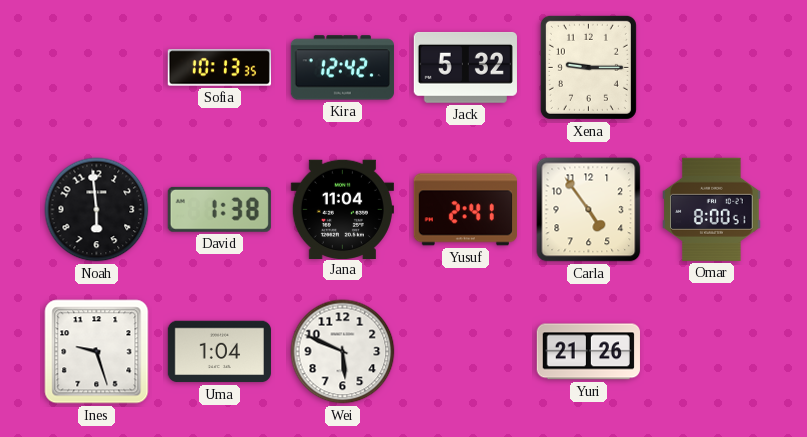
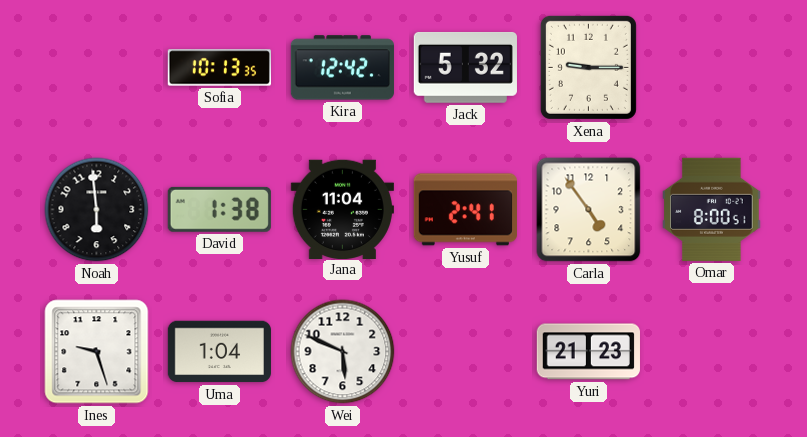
Yuri: 21:26 -> 21:23
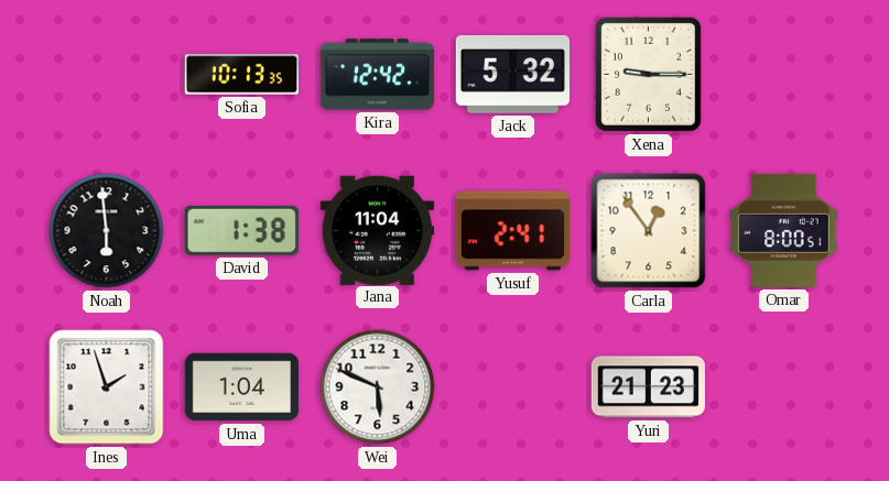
Carla: 4:54 -> 12:54
Ines: 9:27 -> 1:57
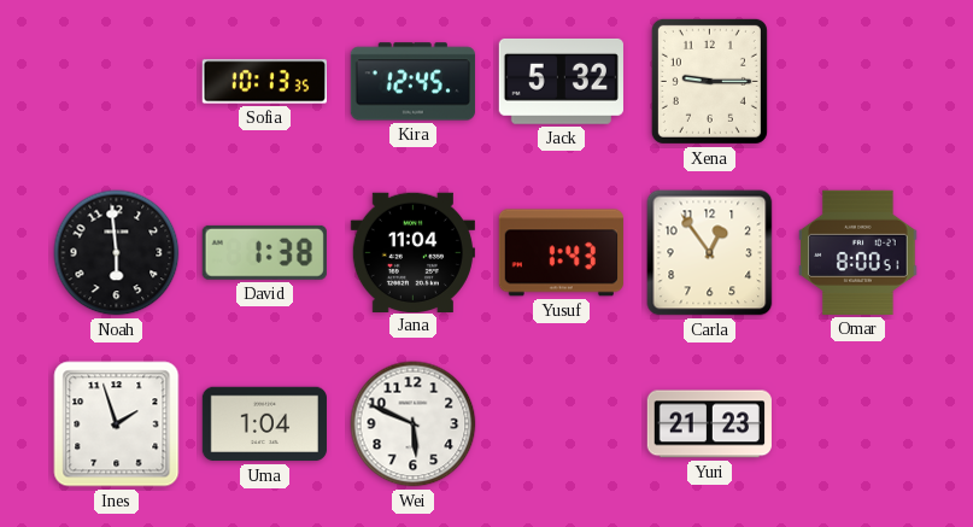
Kira: 12:42 -> 12:45
Yusuf: 2:41 -> 1:43
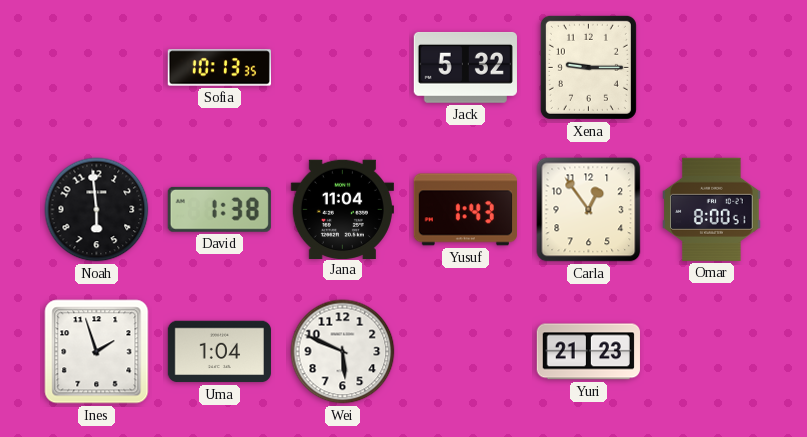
Kira: 12:45 -> none
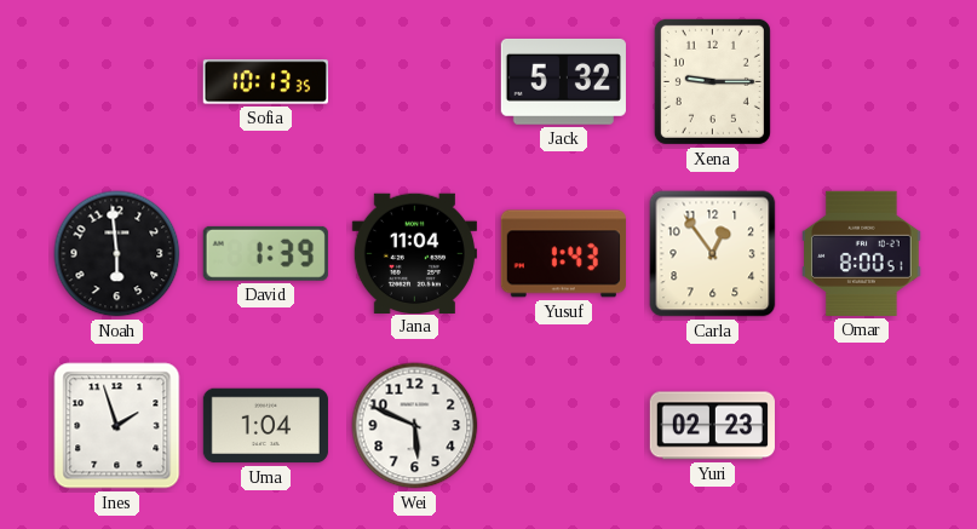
David: 1:38 -> 1:39
Yuri: 21:23 -> 02:23
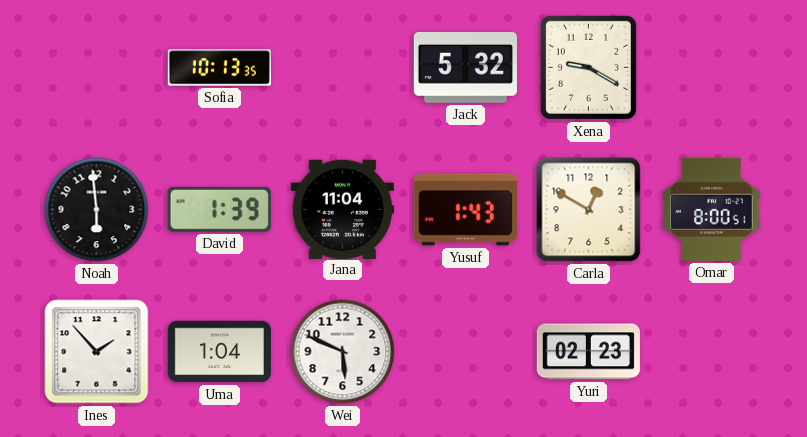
Xena: 9:15 -> 9:20
Carla: 12:54 -> 12:50
Ines: 1:57 -> 1:53
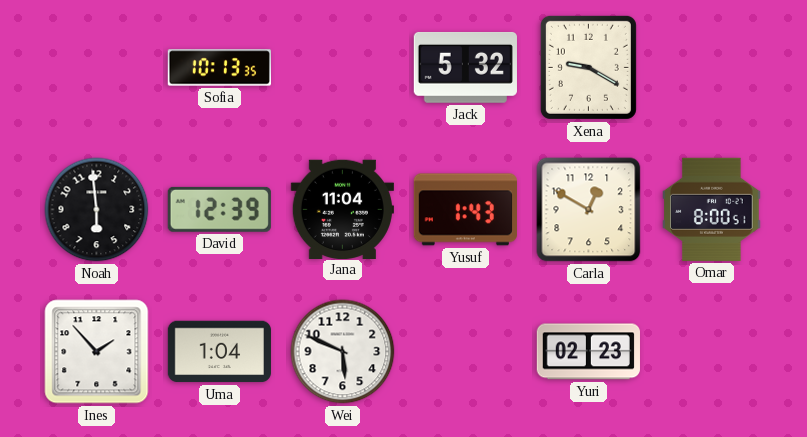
David: 1:39 -> 12:39
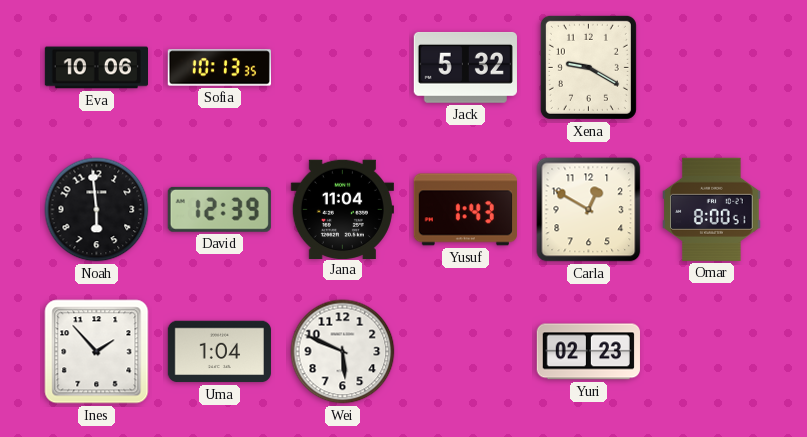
Eva: none -> 10:06
